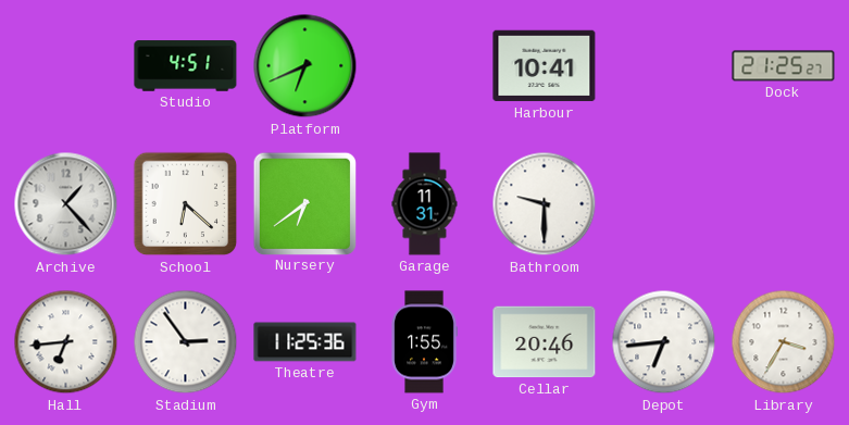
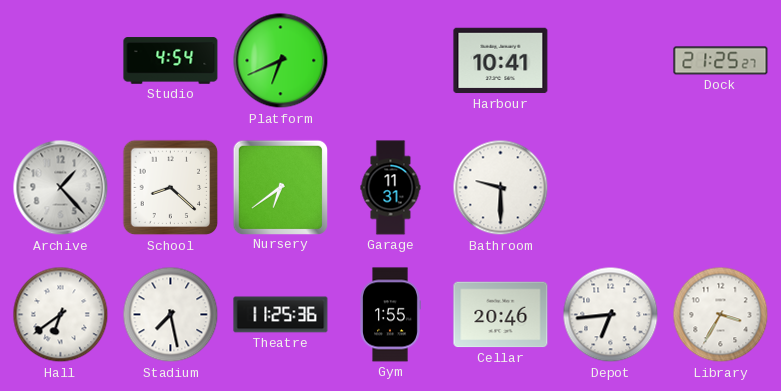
Studio: 4:51 -> 4:54
School: 6:22 -> 8:22
Hall: 6:44 -> 6:39
Stadium: 2:54 -> 7:28
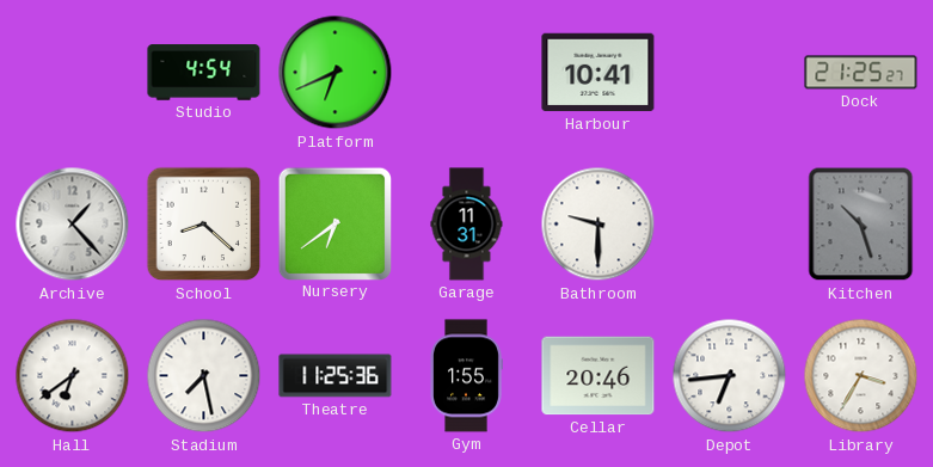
Kitchen: none -> 10:27
